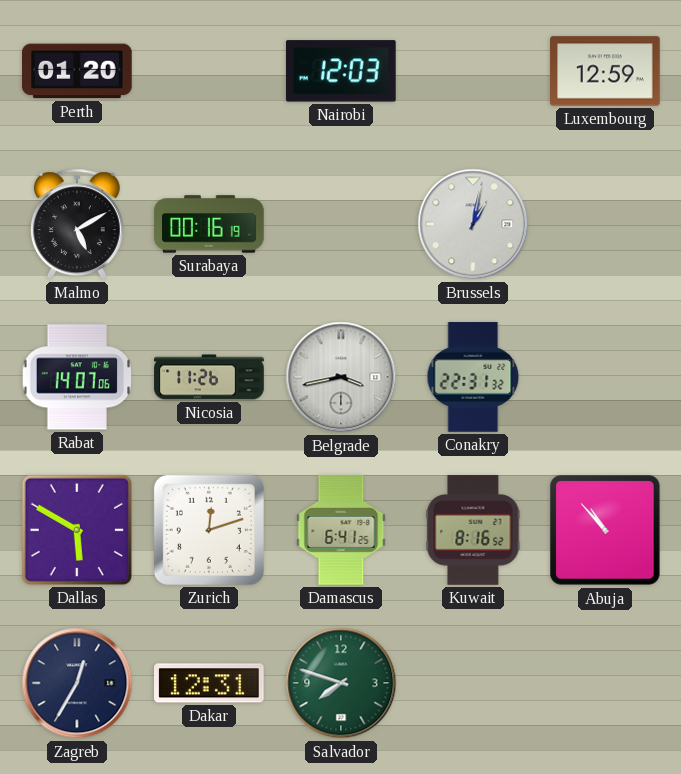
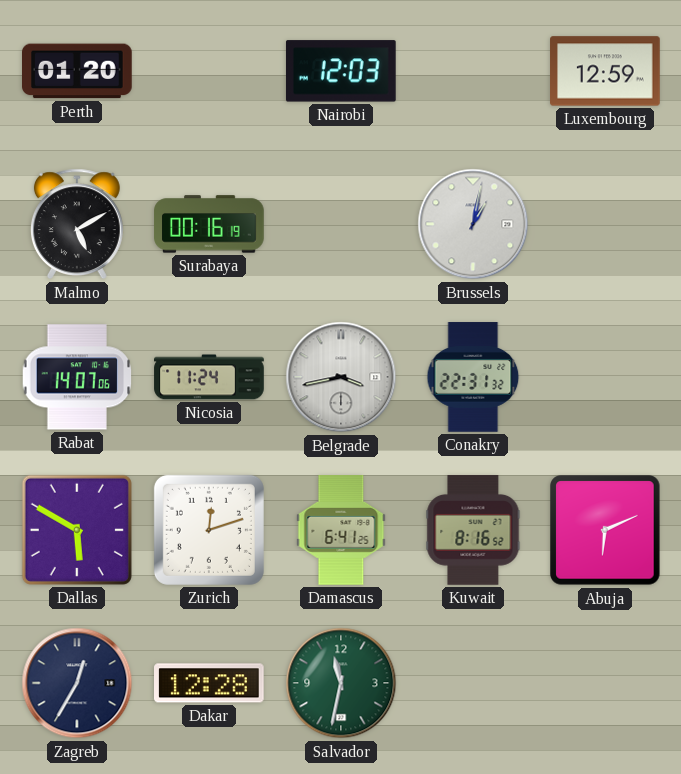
Nicosia: 11:26 -> 11:24
Abuja: 10:53 -> 6:11
Dakar: 12:31 -> 12:28
Salvador: 7:48 -> 11:32
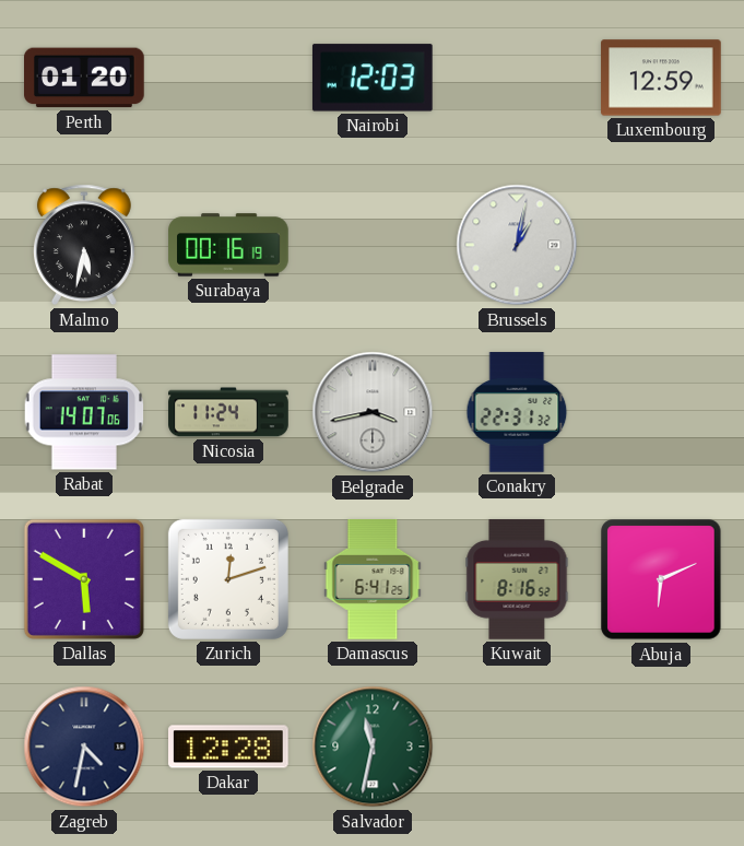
Malmo: 5:10 -> 5:32
Zagreb: 12:35 -> 4:32
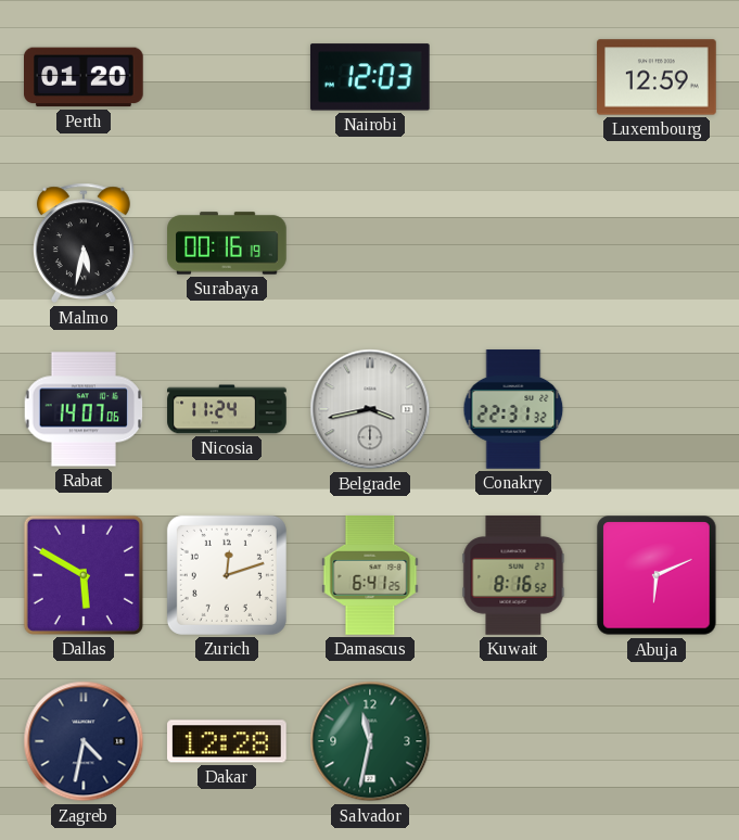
Brussels: 1:02 -> none
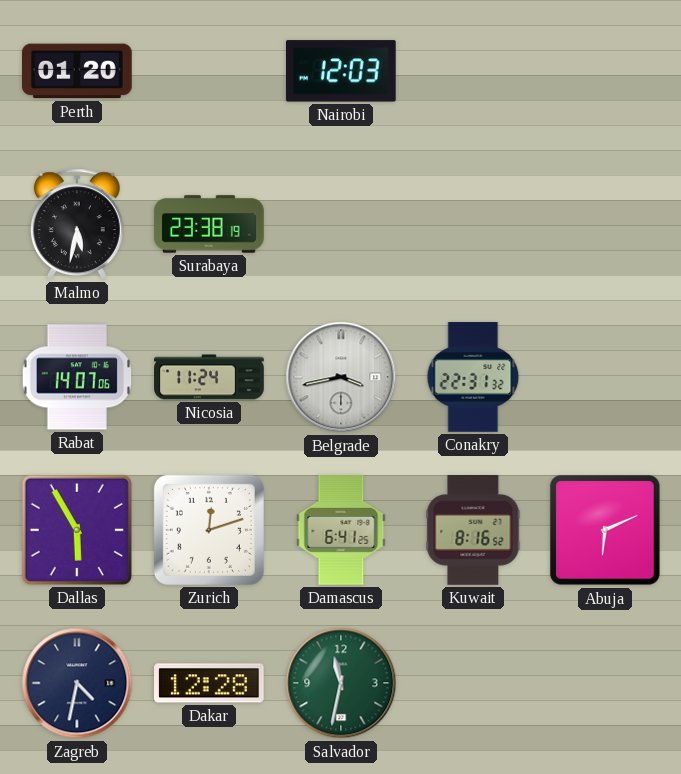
Luxembourg: 12:59 -> none
Surabaya: 00:16 -> 23:38
Dallas: 5:50 -> 5:55
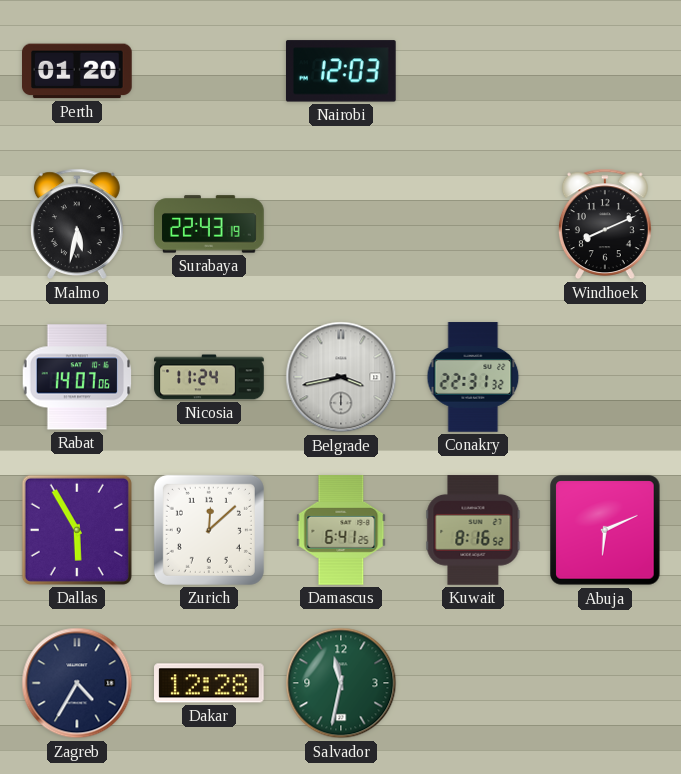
Surabaya: 23:38 -> 22:43
Windhoek: none -> 8:11
Zurich: 12:12 -> 12:08
Zagreb: 4:32 -> 4:35
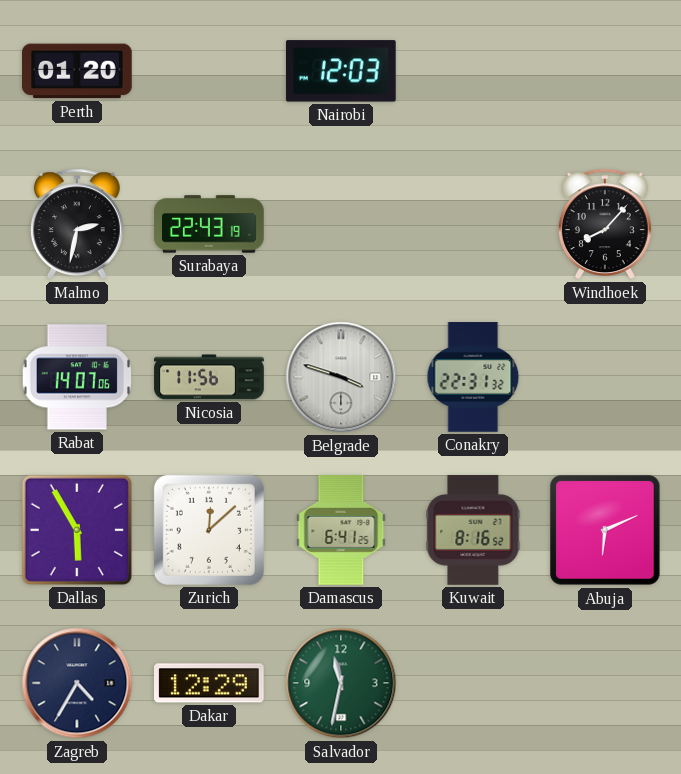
Malmo: 5:32 -> 2:32
Windhoek: 8:11 -> 8:07
Nicosia: 11:24 -> 11:56
Belgrade: 3:43 -> 3:48
Dakar: 12:28 -> 12:29
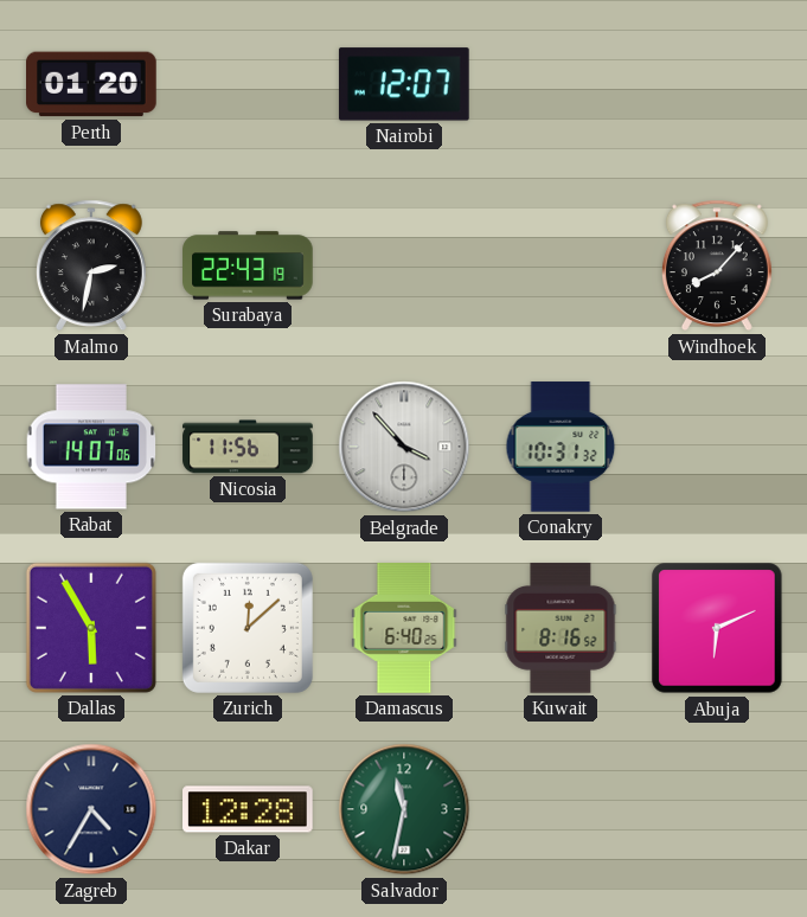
Nairobi: 12:03 -> 12:07
Belgrade: 3:48 -> 3:53
Conakry: 22:31 -> 10:31
Damascus: 6:41 -> 6:40
Dakar: 12:29 -> 12:28
